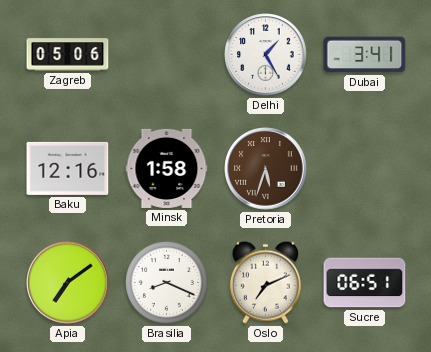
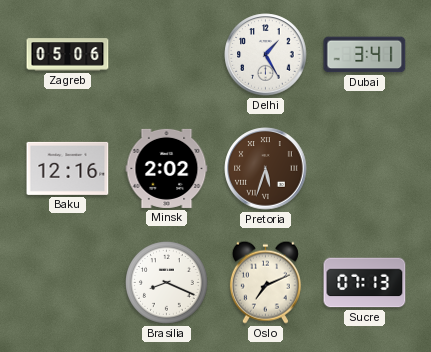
Minsk: 1:58 -> 2:02
Apia: 7:09 -> none
Sucre: 06:51 -> 07:13
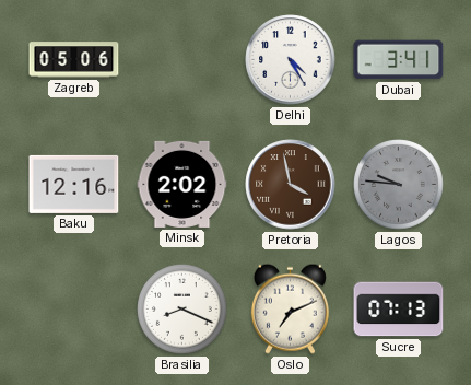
Delhi: 1:25 -> 4:25
Pretoria: 5:33 -> 3:58
Lagos: none -> 9:46
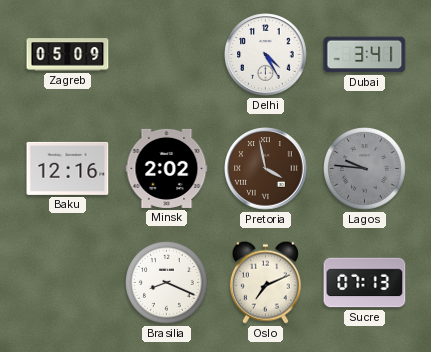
Zagreb: 05:06 -> 05:09
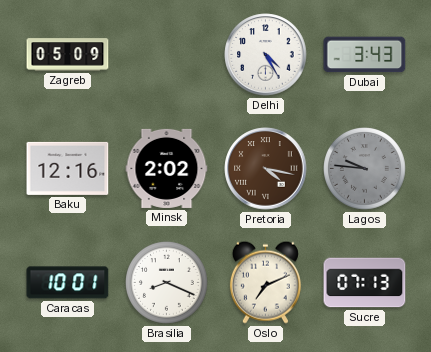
Dubai: 3:41 -> 3:43
Pretoria: 3:58 -> 4:17
Caracas: none -> 10:01
